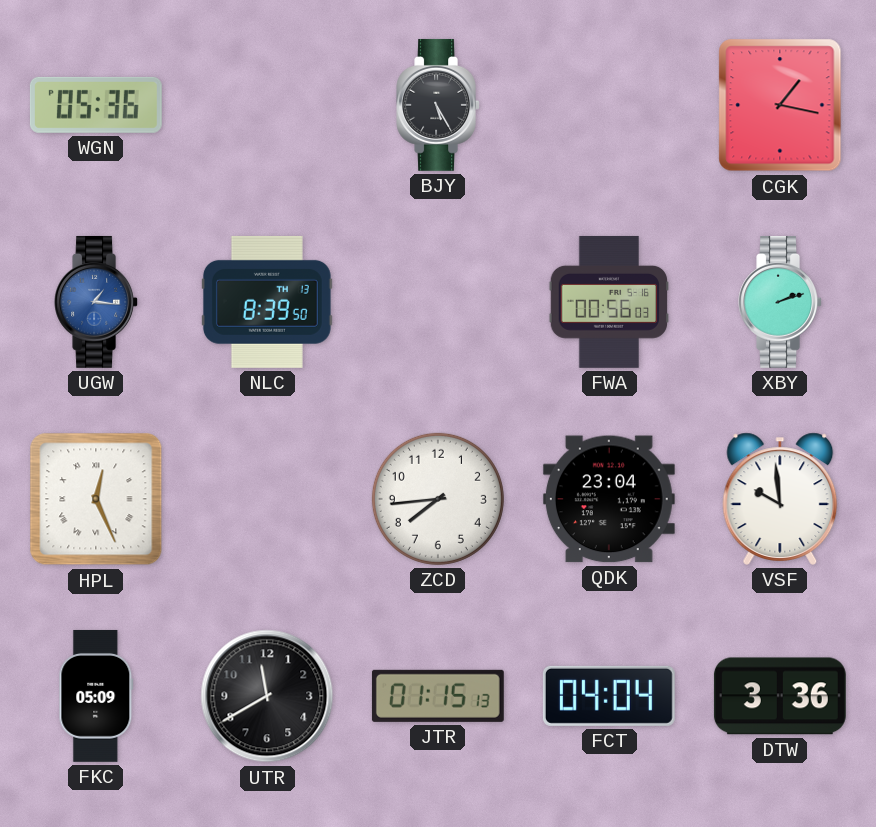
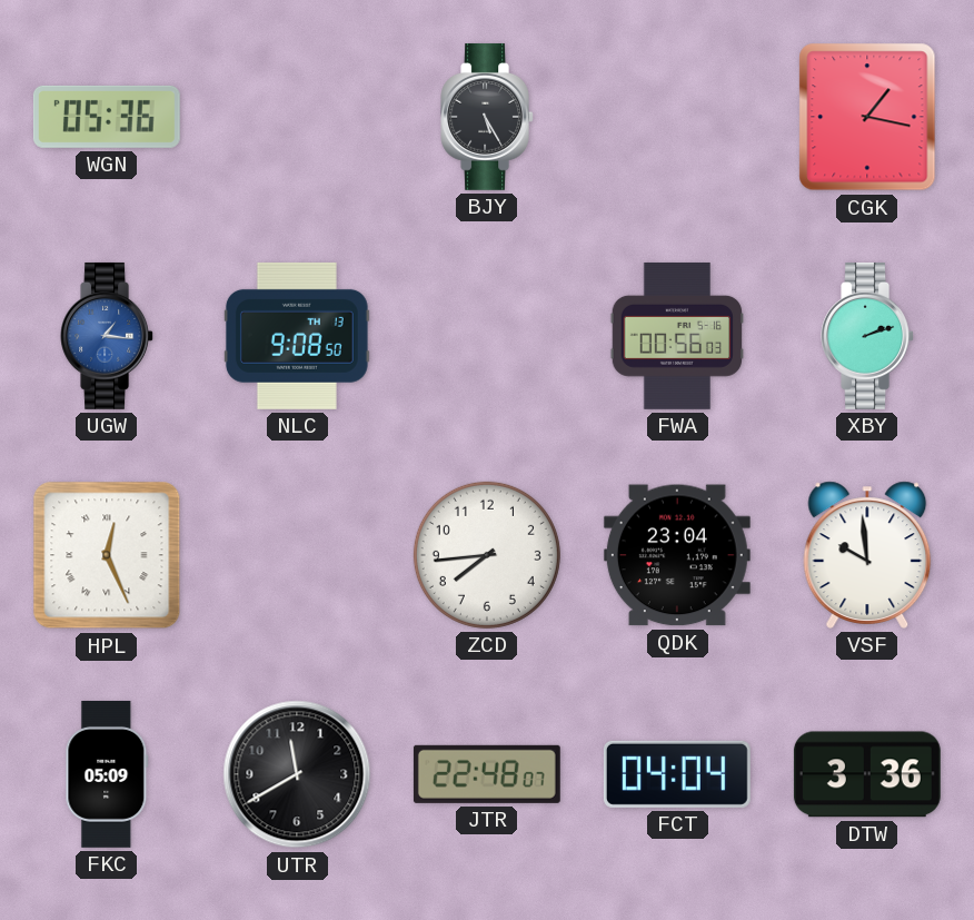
NLC: 8:39 -> 9:08
JTR: 01:15 -> 22:48
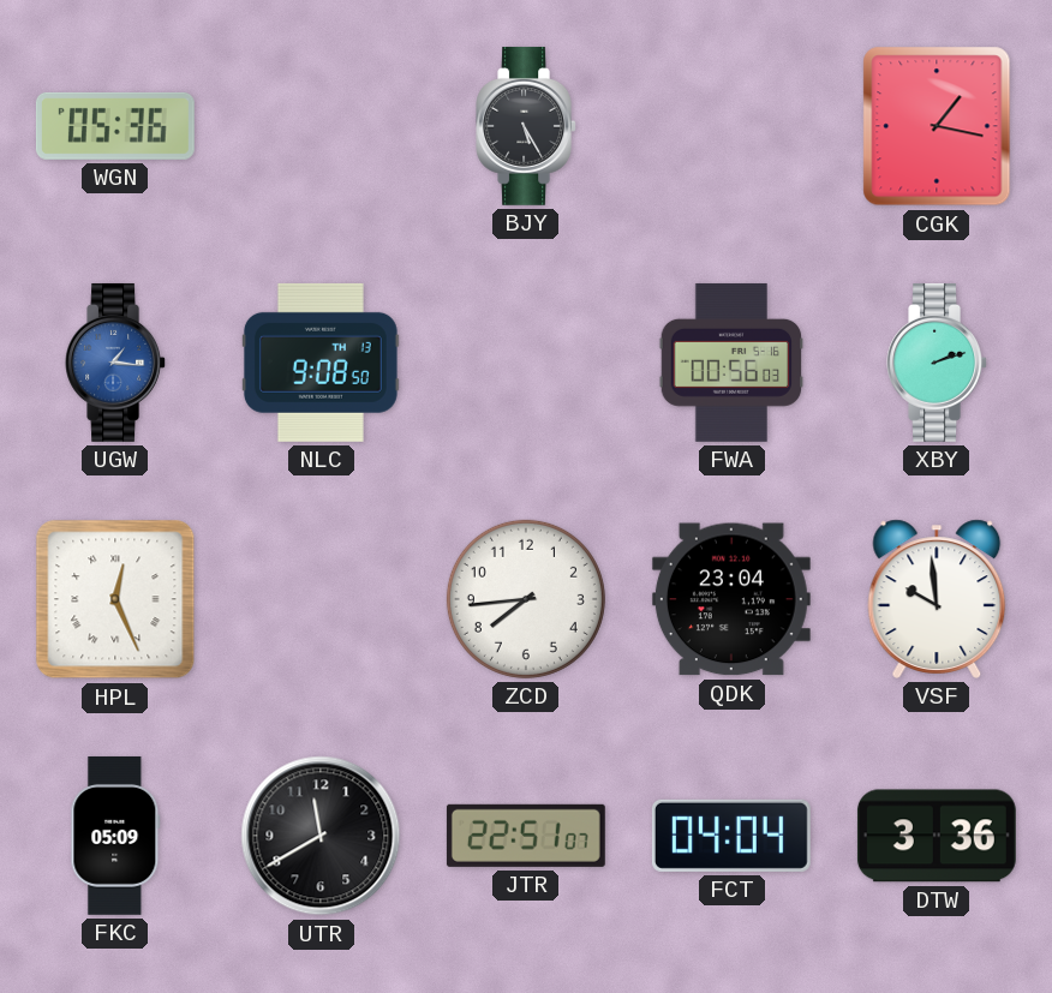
JTR: 22:48 -> 22:51
